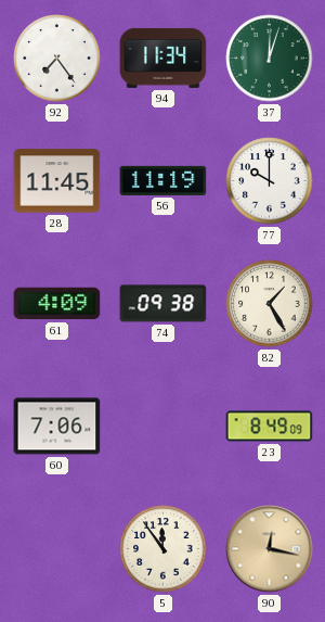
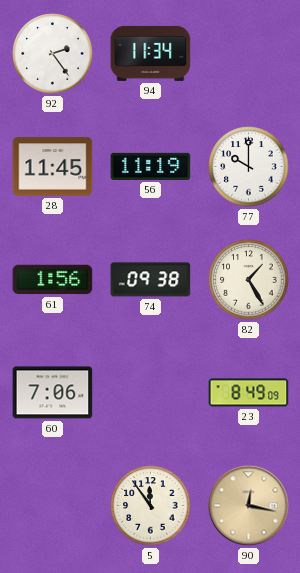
92: 7:24 -> 2:24
37: 12:03 -> none
61: 4:09 -> 1:56
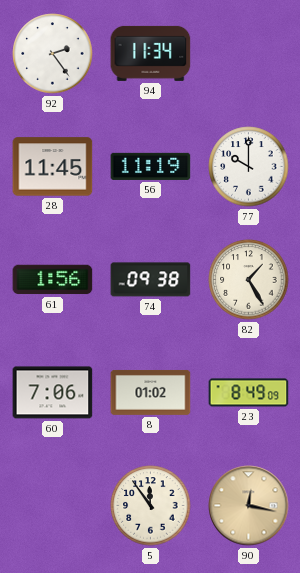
8: none -> 01:02
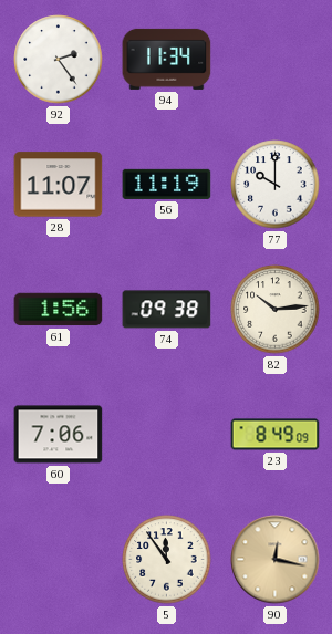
28: 11:45 -> 11:07
82: 1:25 -> 10:14
8: 01:02 -> none
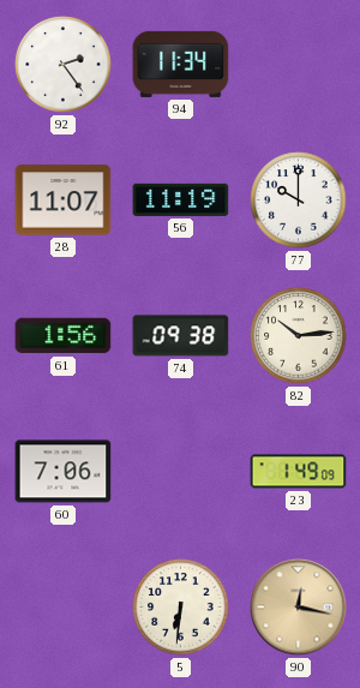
23: 8:49 -> 1:49
5: 11:54 -> 6:31
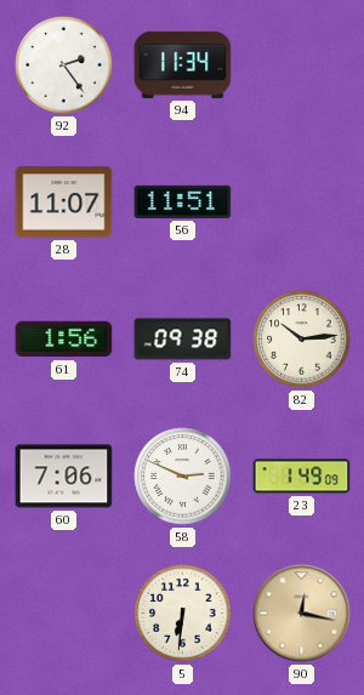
56: 11:19 -> 11:51
77: 10:00 -> none
58: none -> 2:49
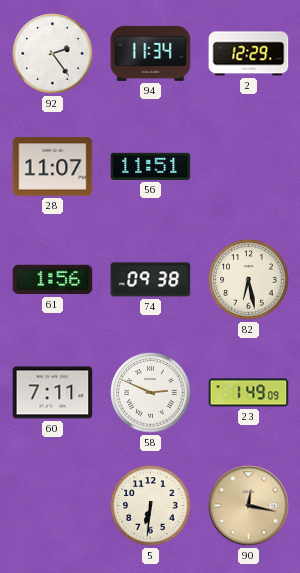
2: none -> 12:29
82: 10:14 -> 6:28
60: 7:06 -> 7:11
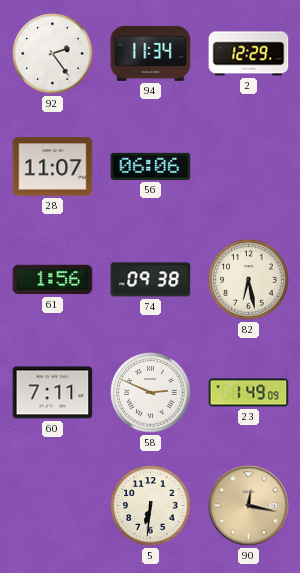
56: 11:51 -> 06:06
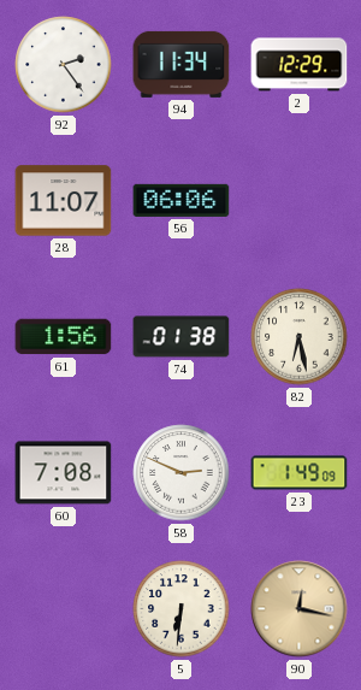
74: 09:38 -> 01:38
60: 7:11 -> 7:08
